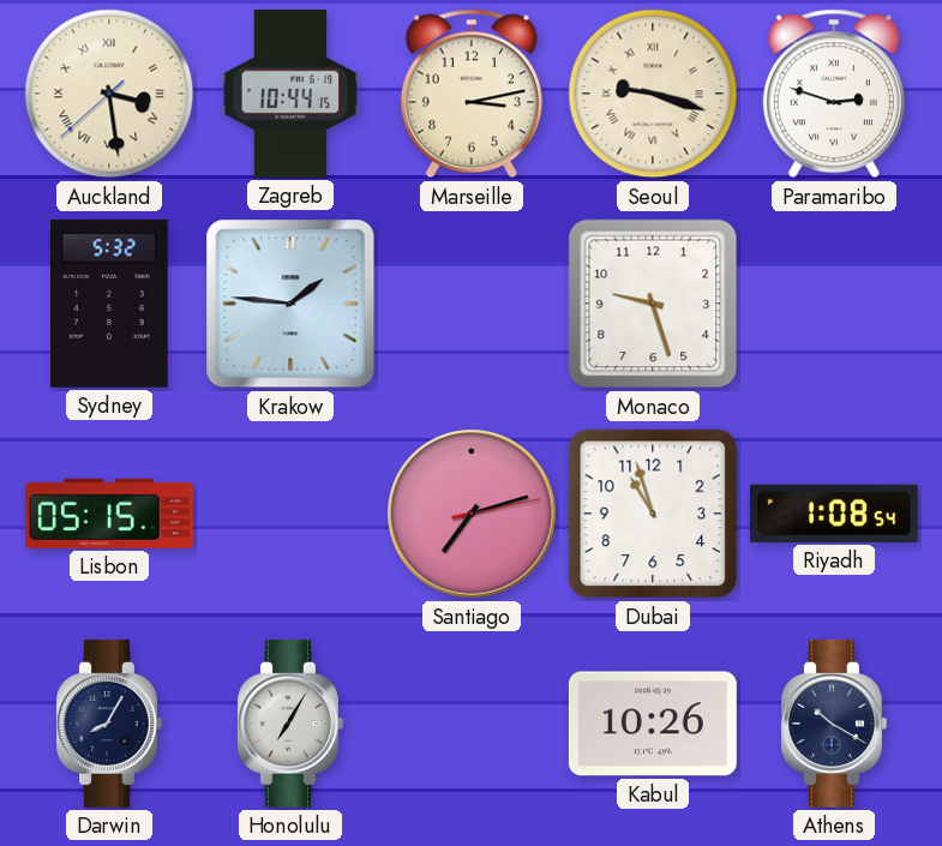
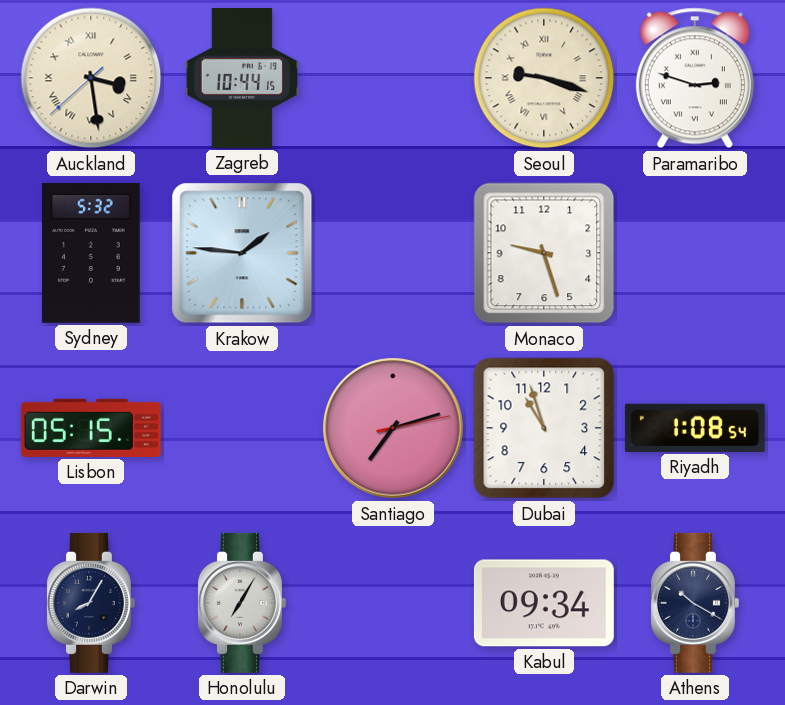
Marseille: 3:13 -> none
Kabul: 10:26 -> 09:34
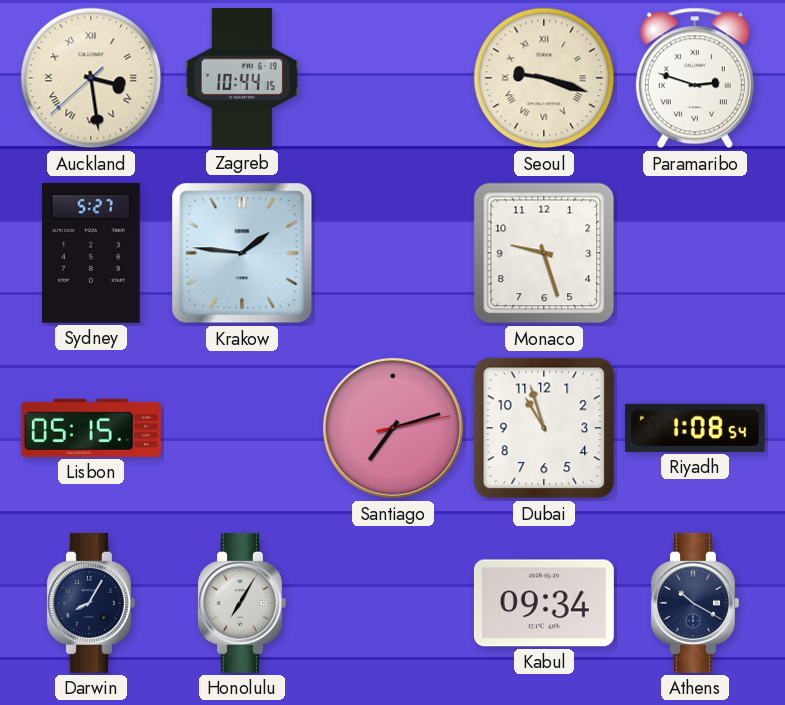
Sydney: 5:32 -> 5:27
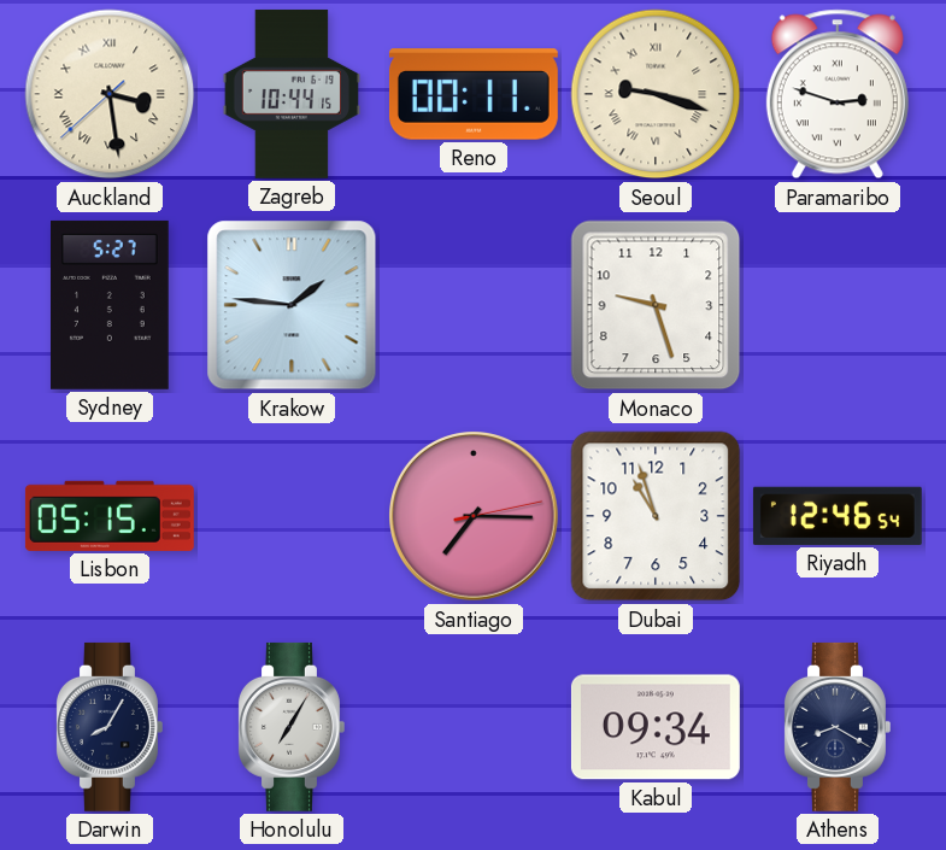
Reno: none -> 00:11
Santiago: 7:12 -> 7:15
Riyadh: 1:08 -> 12:46
Athens: 10:20 -> 8:20
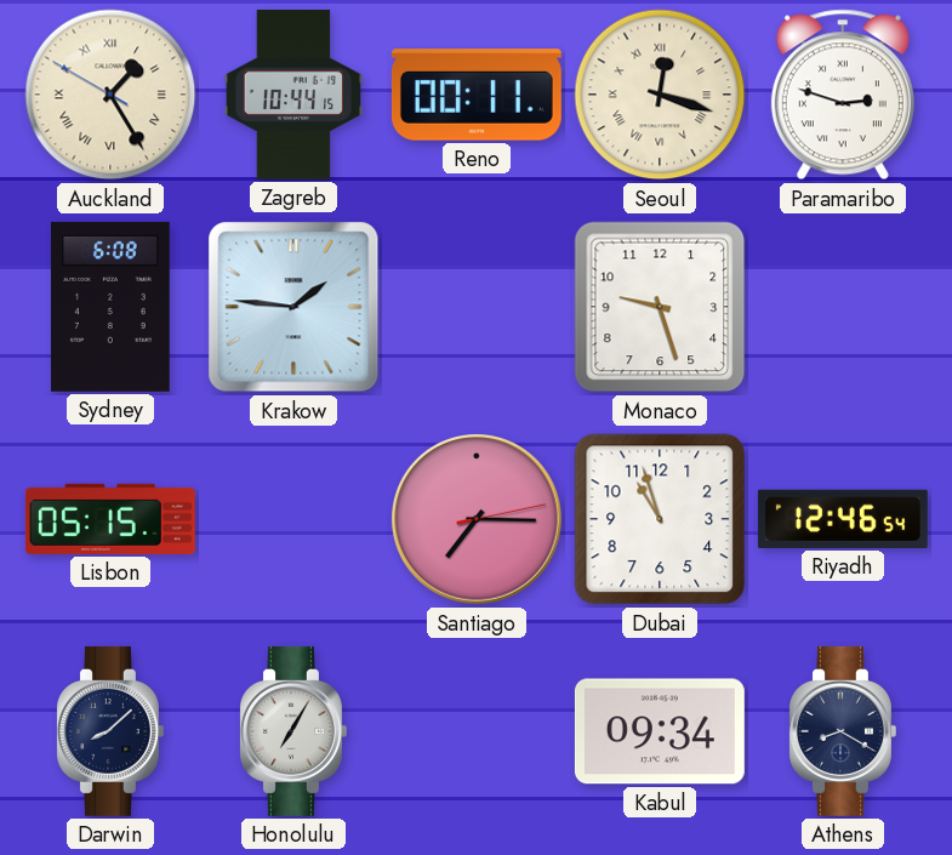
Auckland: 3:28 -> 1:24
Seoul: 9:18 -> 12:18
Sydney: 5:27 -> 6:08
Darwin: 8:05 -> 8:08
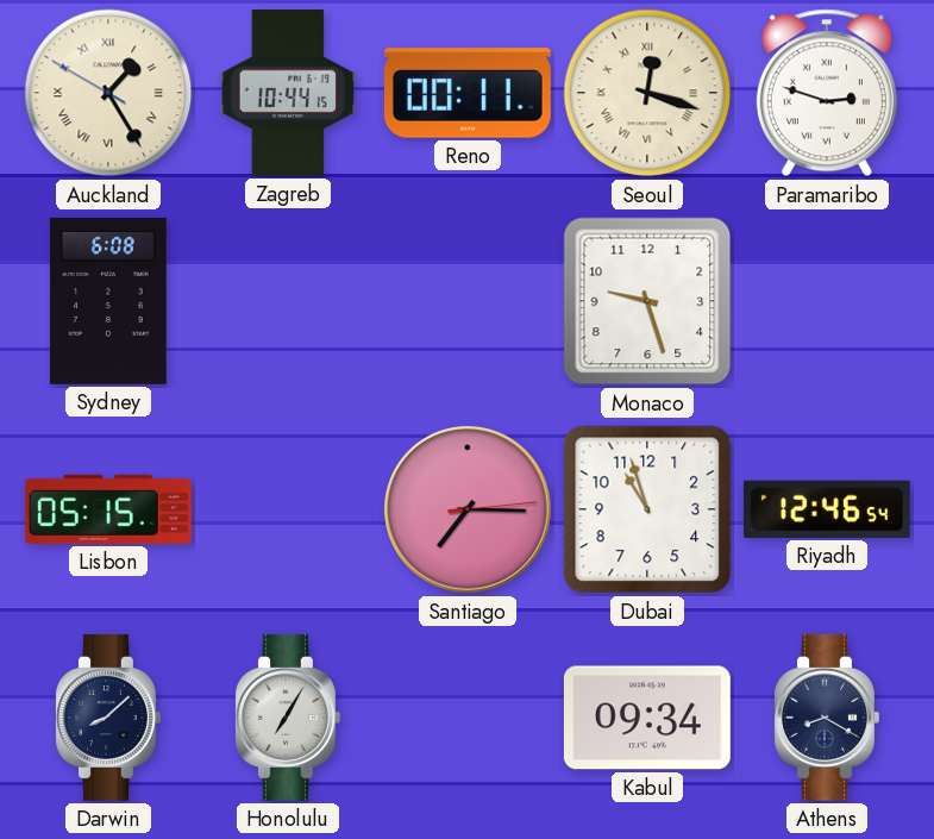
Krakow: 1:46 -> none
Santiago: 7:15:13 -> 7:15:14
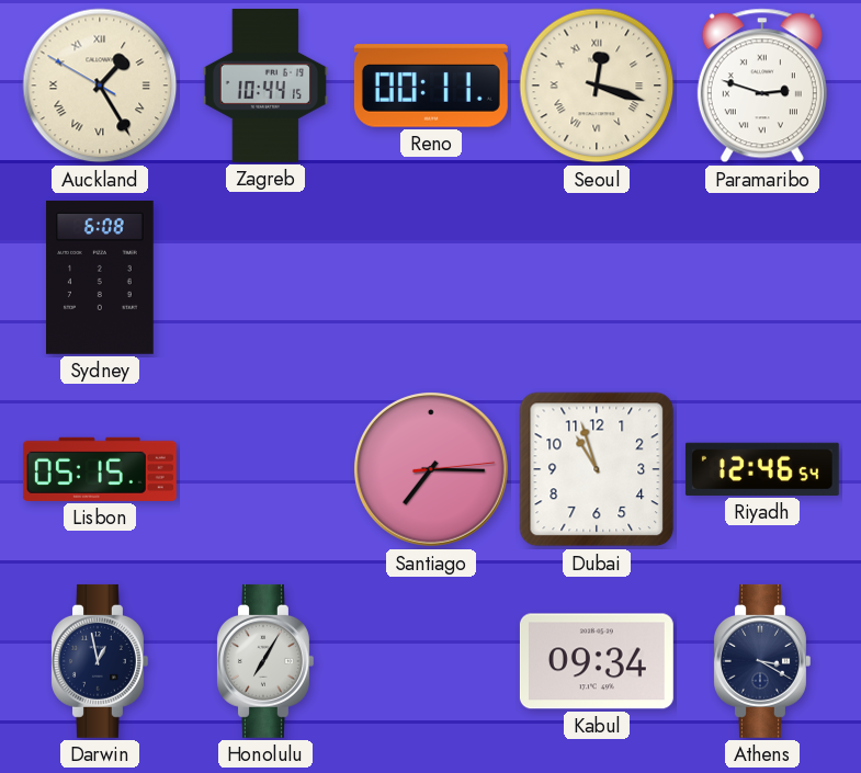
Monaco: 9:27 -> none
Darwin: 8:08 -> 12:58
Athens: 8:20 -> 3:20
